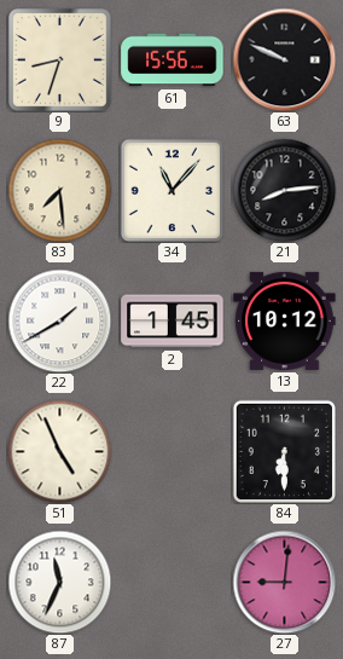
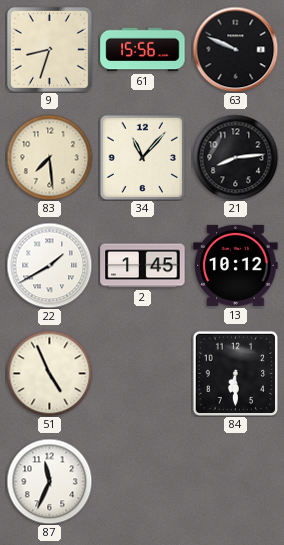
27: 9:01 -> none
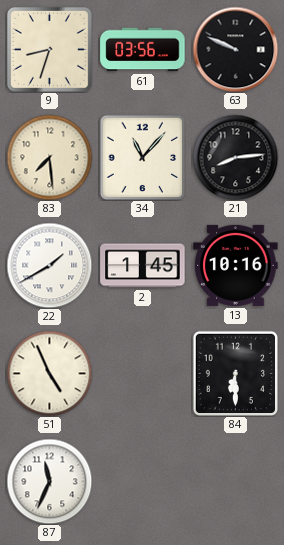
61: 15:56 -> 03:56
13: 10:12 -> 10:16
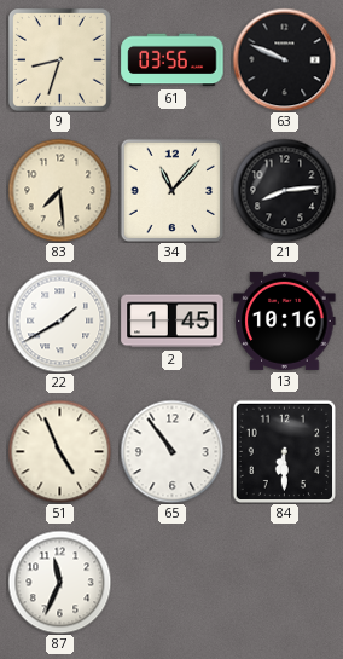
65: none -> 10:54
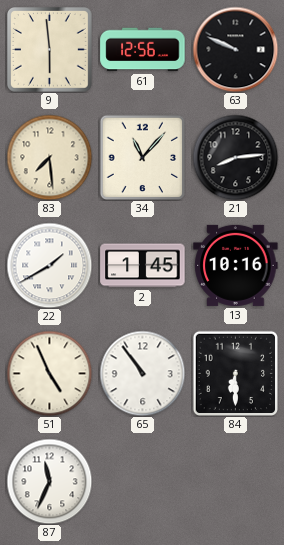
9: 8:33 -> 5:59
61: 03:56 -> 12:56
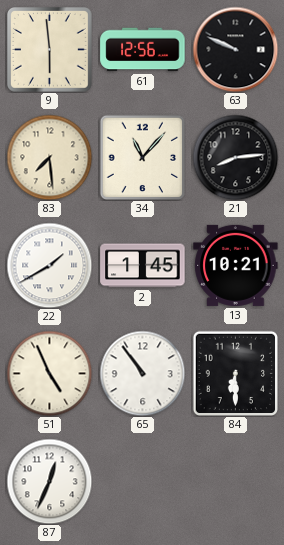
13: 10:16 -> 10:21
87: 11:34 -> 12:34
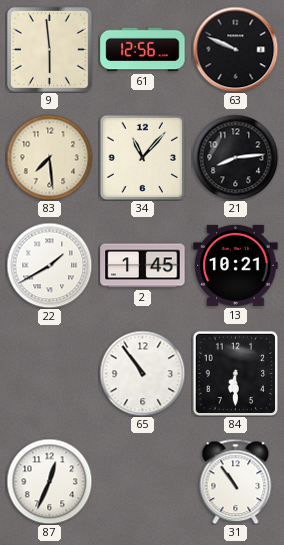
51: 4:56 -> none
31: none -> 10:54
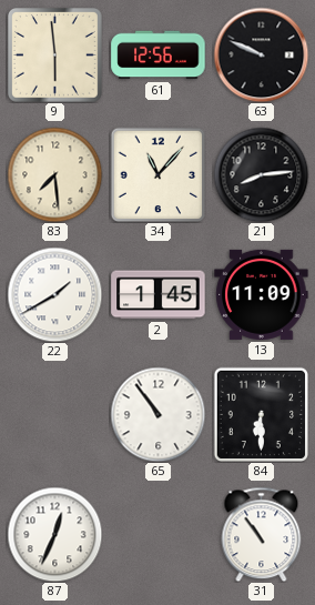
13: 10:21 -> 11:09
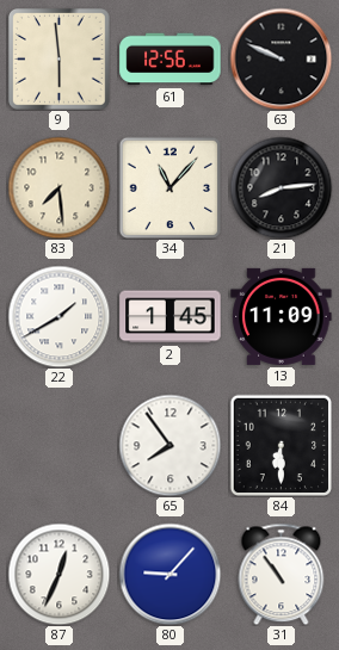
65: 10:54 -> 7:54
80: none -> 9:07
